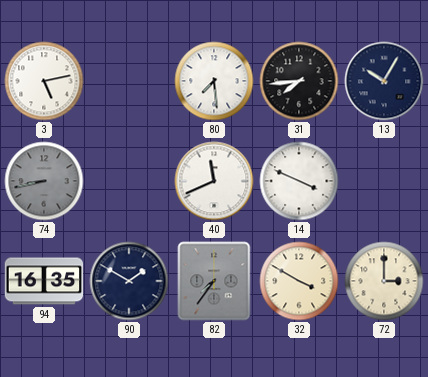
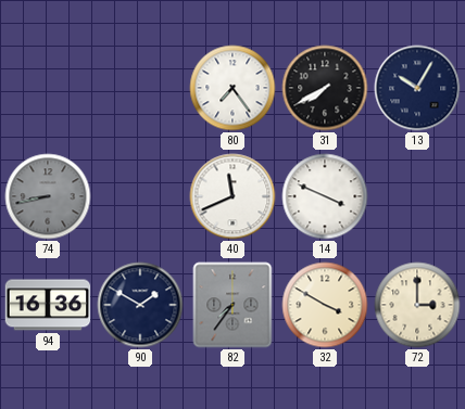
3: 5:13 -> none
80: 7:29 -> 7:24
31: 7:44 -> 7:40
94: 16:35 -> 16:36
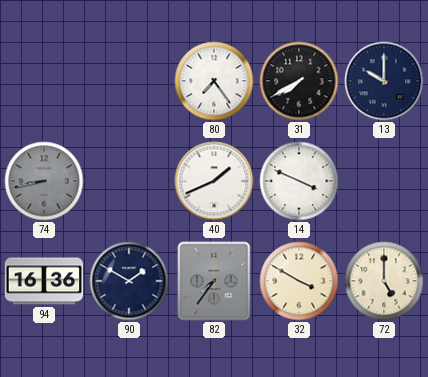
13: 10:05 -> 10:00
40: 11:41 -> 1:41
72: 3:00 -> 5:00
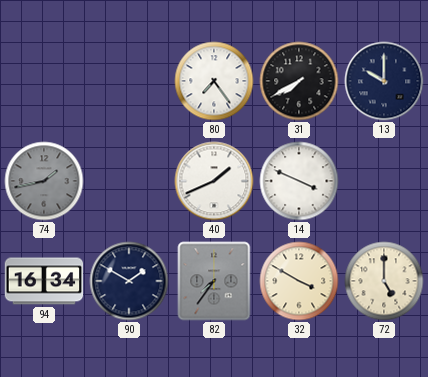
74: 8:43 -> 1:43
94: 16:36 -> 16:34
